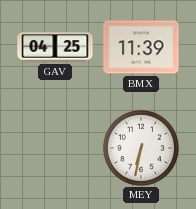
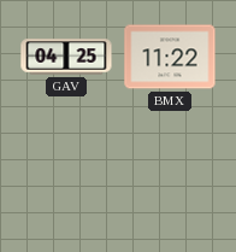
BMX: 11:39 -> 11:22
MEY: 6:32 -> none
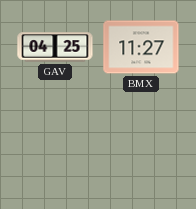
BMX: 11:22 -> 11:27
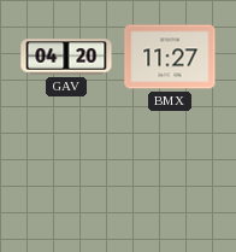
GAV: 04:25 -> 04:20
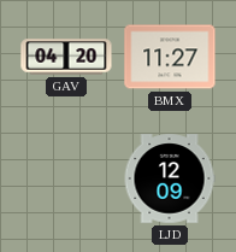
LJD: none -> 12:09
